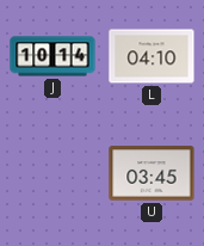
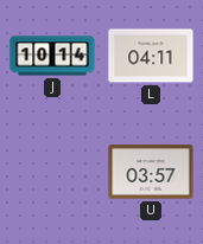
L: 04:10 -> 04:11
U: 03:45 -> 03:57
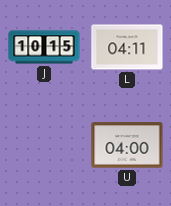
J: 10:14 -> 10:15
U: 03:57 -> 04:00
